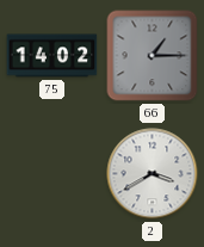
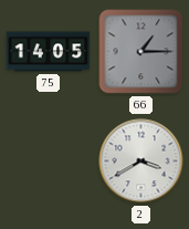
75: 14:02 -> 14:05
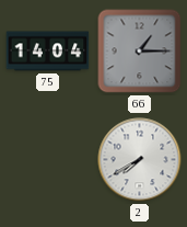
75: 14:05 -> 14:04
2: 3:40 -> 7:40
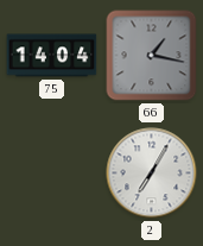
66: 1:15 -> 1:17
2: 7:40 -> 7:05
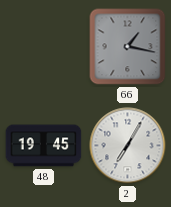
75: 14:04 -> none
48: none -> 19:45
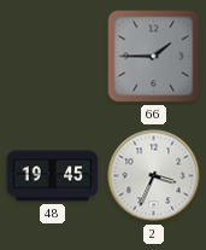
66: 1:17 -> 1:45
2: 7:05 -> 3:34
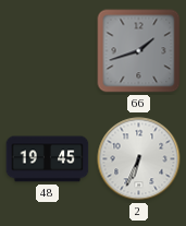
66: 1:45 -> 1:42
2: 3:34 -> 6:34
